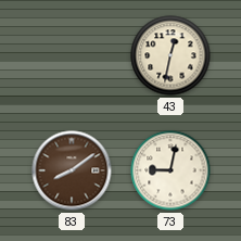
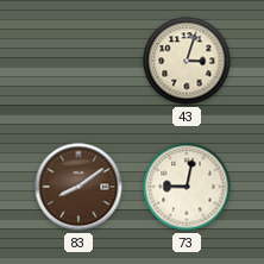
43: 12:32 -> 3:03
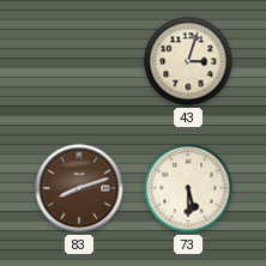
83: 8:09 -> 8:12
73: 9:02 -> 5:30
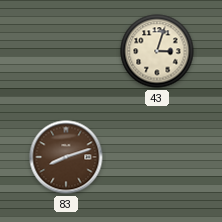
73: 5:30 -> none
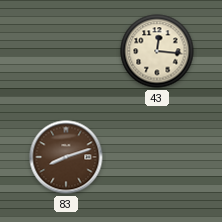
43: 3:03 -> 12:16
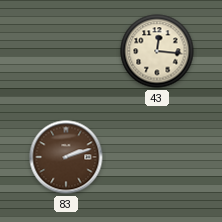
83: 8:12 -> 2:12
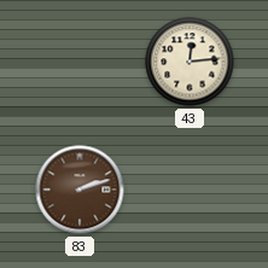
43: 12:16 -> 12:14
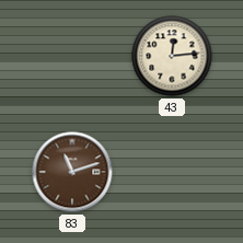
83: 2:12 -> 11:12
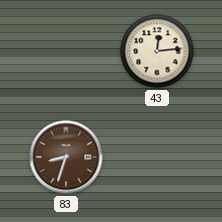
83: 11:12 -> 8:33
